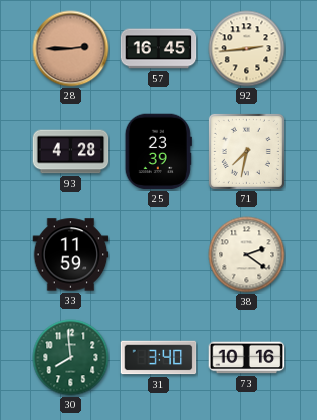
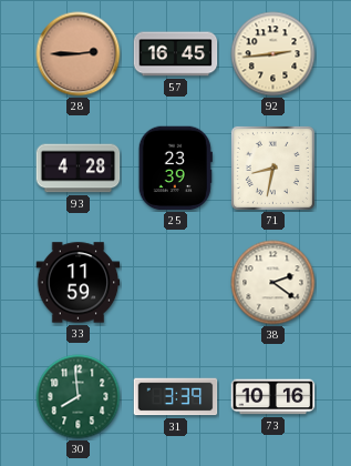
71: 7:32 -> 8:32
31: 3:40 -> 3:39
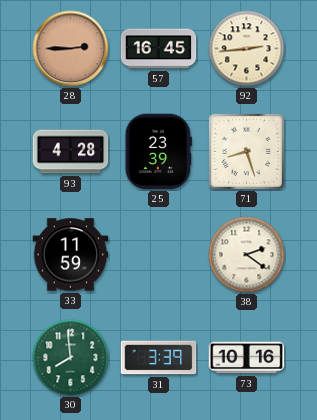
71: 8:32 -> 8:27
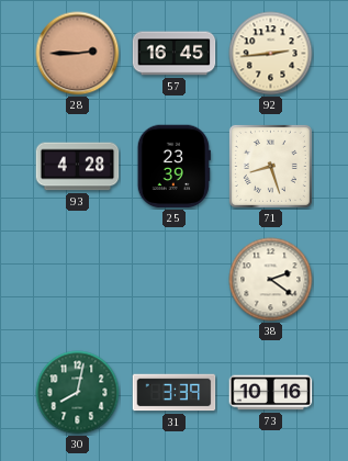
33: 11:59 -> none
30: 7:59 -> 8:02
